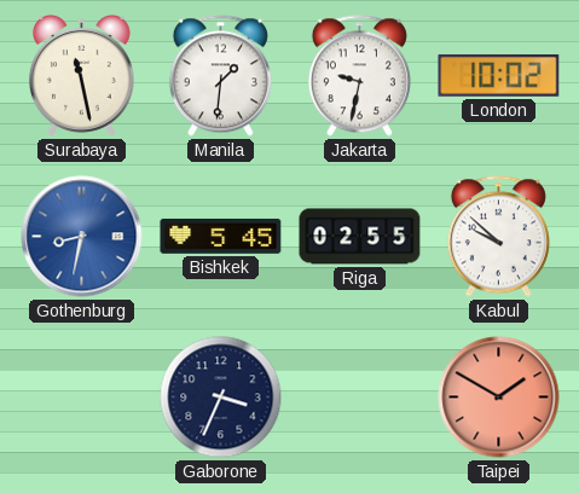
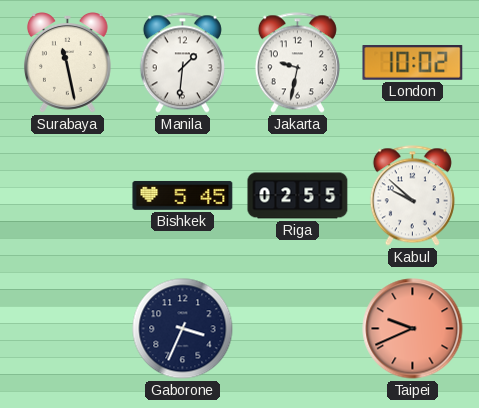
Gothenburg: 8:32 -> none
Taipei: 1:50 -> 9:41
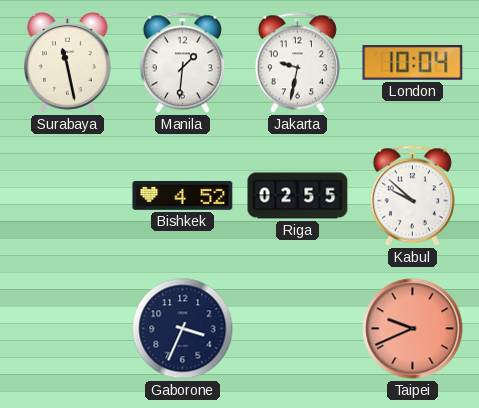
London: 10:02 -> 10:04
Bishkek: 5:45 -> 4:52
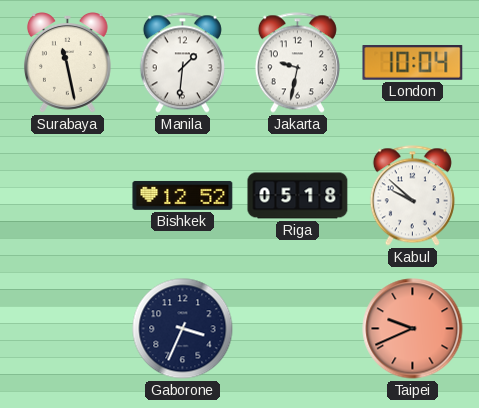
Bishkek: 4:52 -> 12:52
Riga: 02:55 -> 05:18
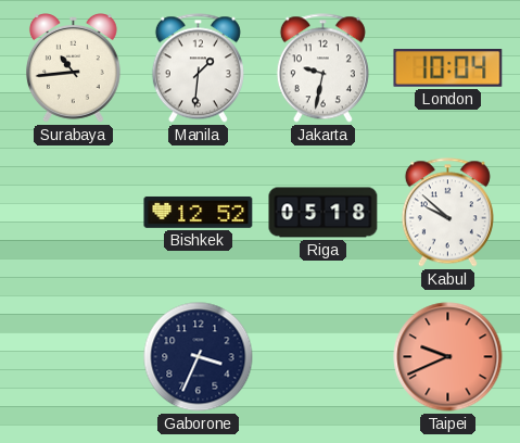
Surabaya: 11:28 -> 10:44
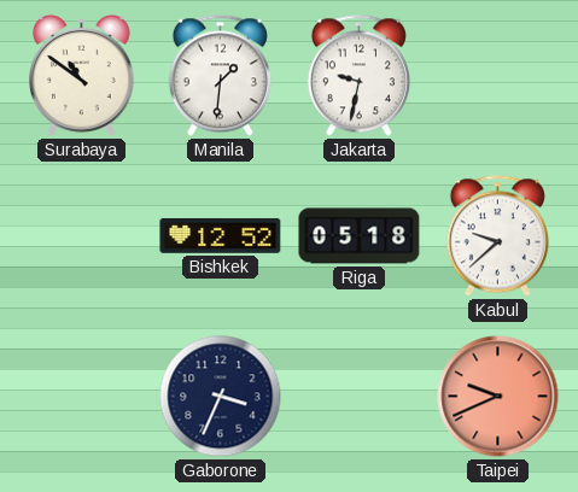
Surabaya: 10:44 -> 10:51
London: 10:04 -> none
Kabul: 9:52 -> 9:38
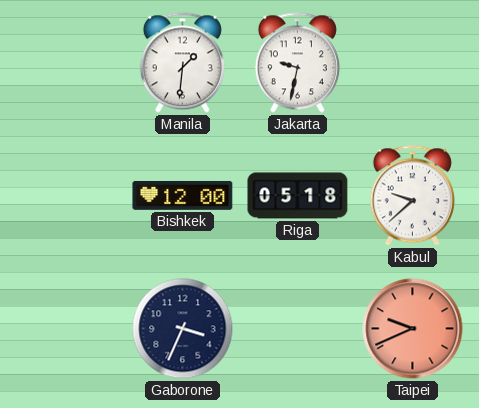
Surabaya: 10:51 -> none
Bishkek: 12:52 -> 12:00
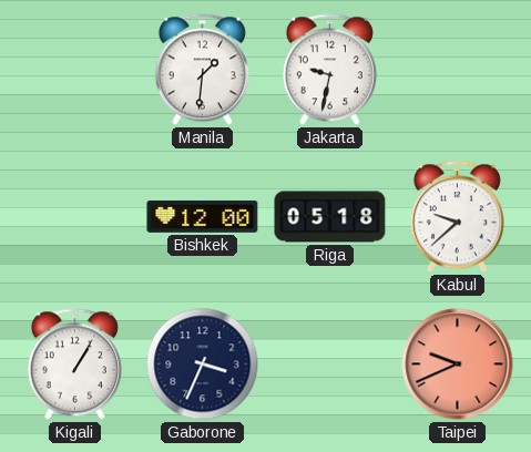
Kigali: none -> 1:05
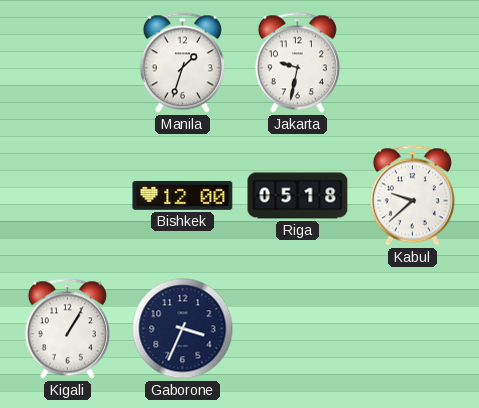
Manila: 1:31 -> 1:33
Taipei: 9:41 -> none
